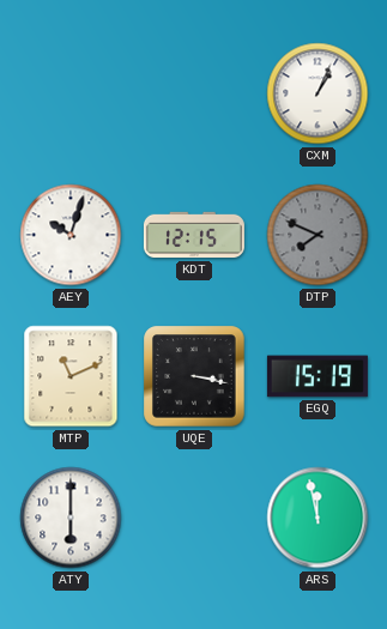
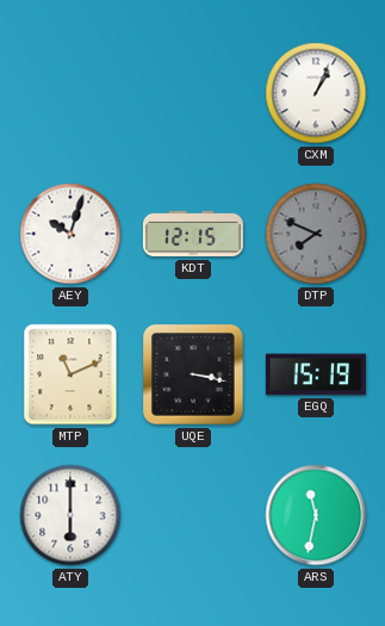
ARS: 11:58 -> 11:32
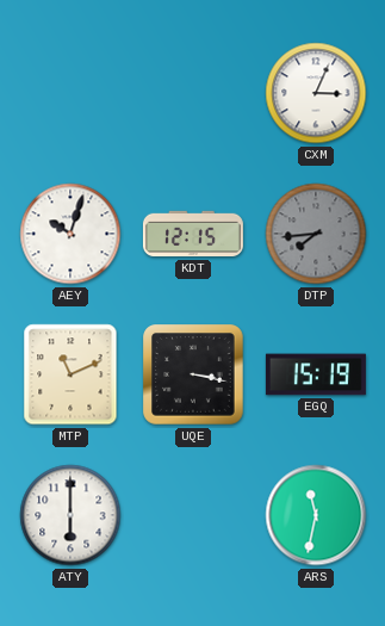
CXM: 1:04 -> 3:04
DTP: 7:49 -> 7:44
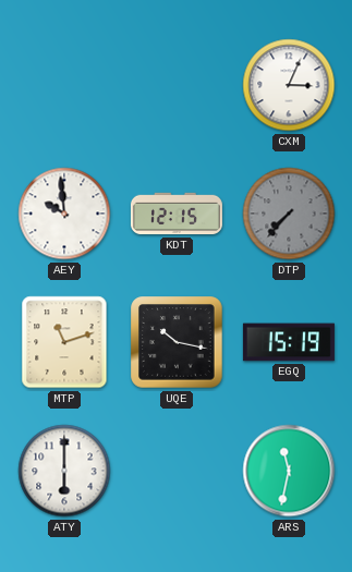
AEY: 10:03 -> 9:59
DTP: 7:44 -> 7:37
MTP: 11:11 -> 11:12
UQE: 3:17 -> 10:17
